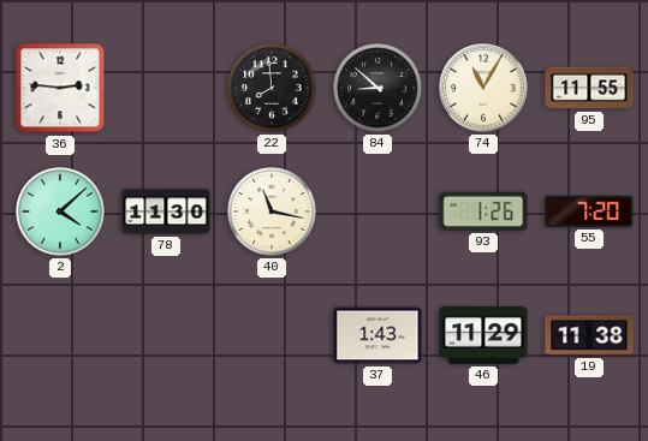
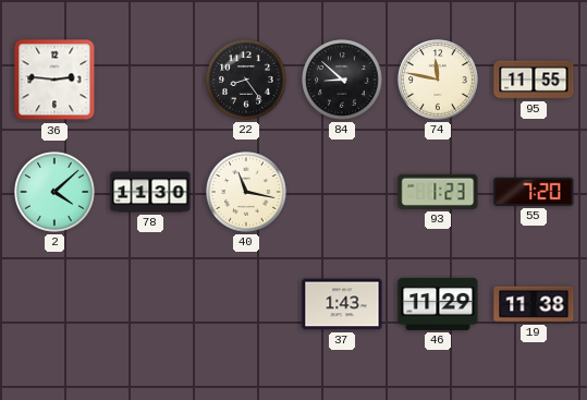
22: 7:59 -> 8:24
74: 11:05 -> 11:47
93: 1:26 -> 1:23
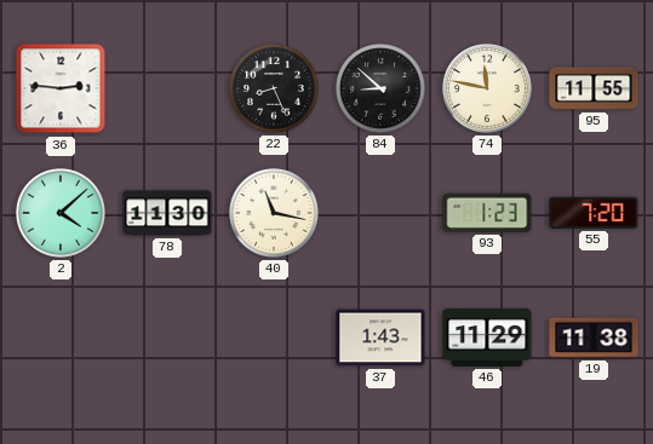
22: 8:24 -> 8:26
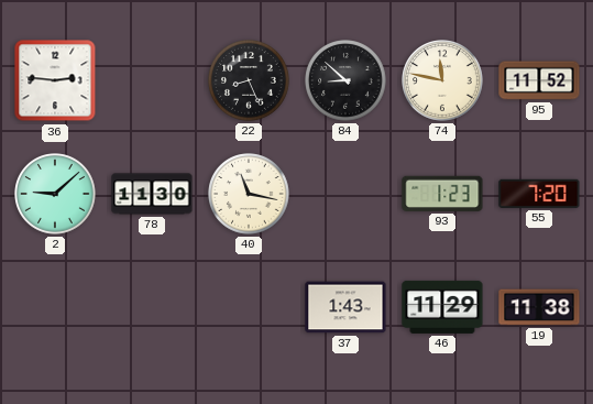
95: 11:55 -> 11:52
2: 4:08 -> 9:08
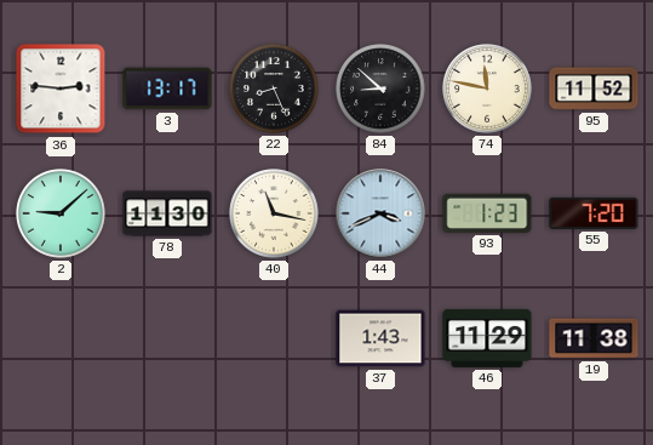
3: none -> 13:17
44: none -> 3:41
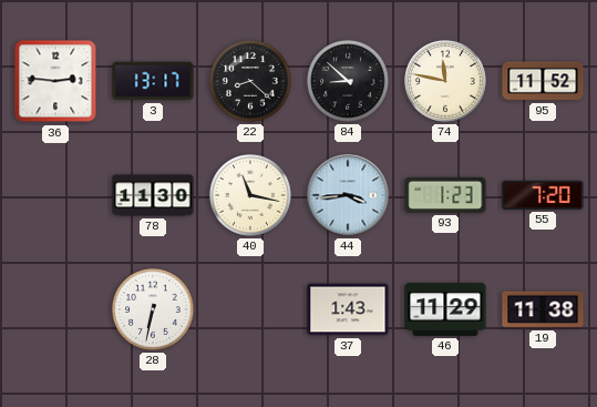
22: 8:26 -> 8:22
2: 9:08 -> none
44: 3:41 -> 3:44
28: none -> 6:32
